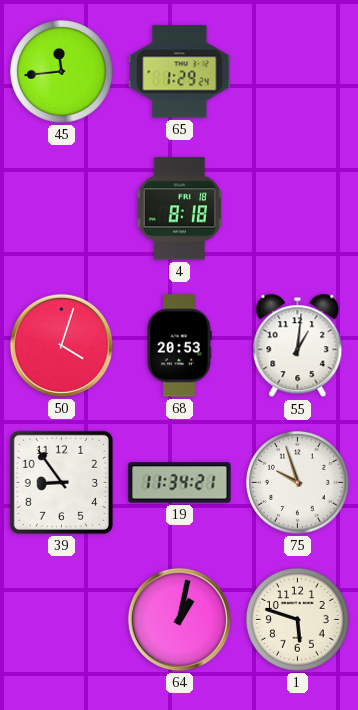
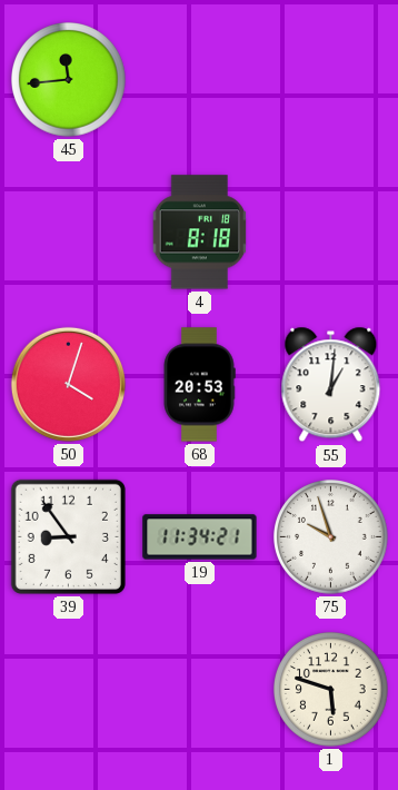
65: 1:29 -> none
64: 1:02 -> none
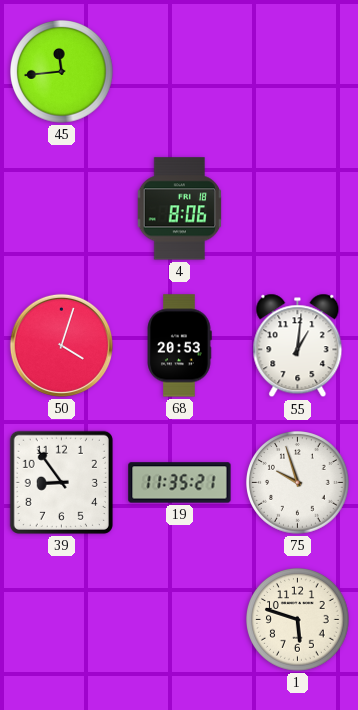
4: 8:18 -> 8:06
19: 11:34 -> 11:35
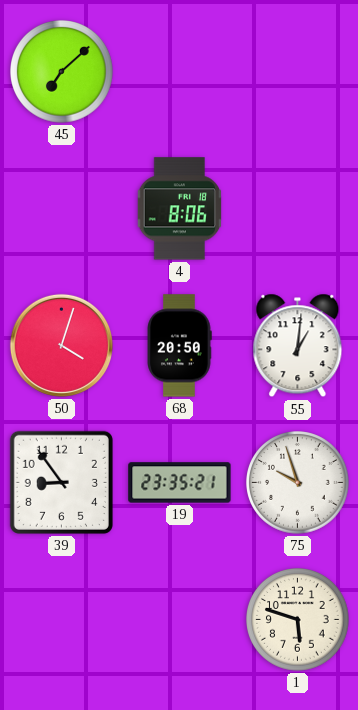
45: 11:44 -> 7:08
68: 20:53 -> 20:50
19: 11:35 -> 23:35
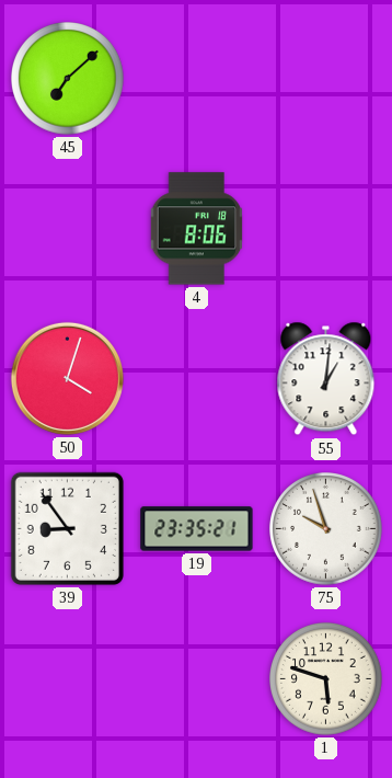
68: 20:50 -> none
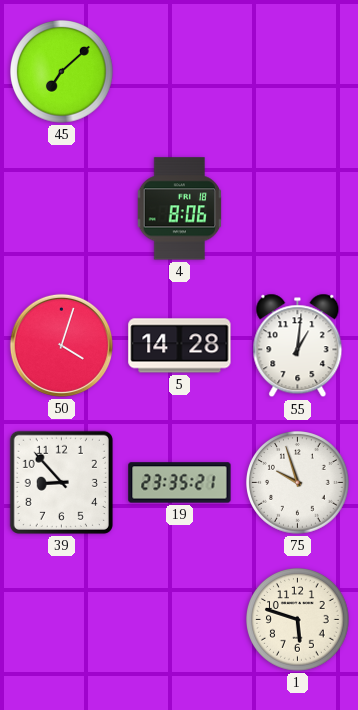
5: none -> 14:28
39: 8:54 -> 8:53
